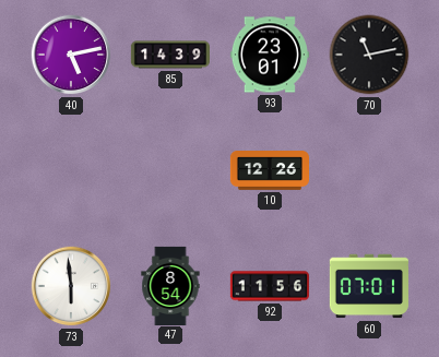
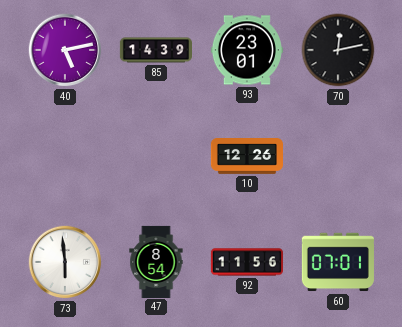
70: 11:13 -> 12:13
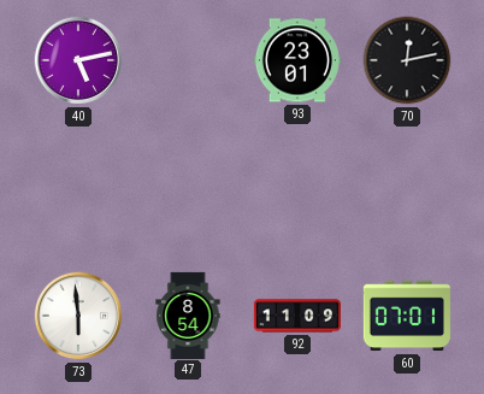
85: 14:39 -> none
10: 12:26 -> none
92: 11:56 -> 11:09
